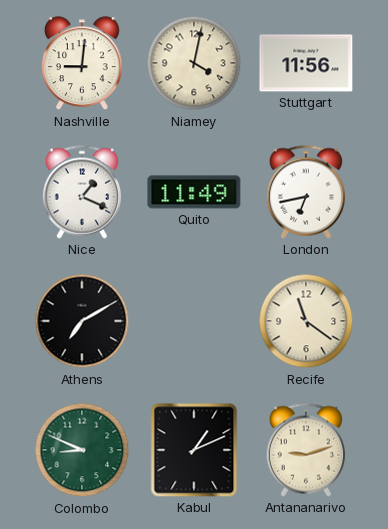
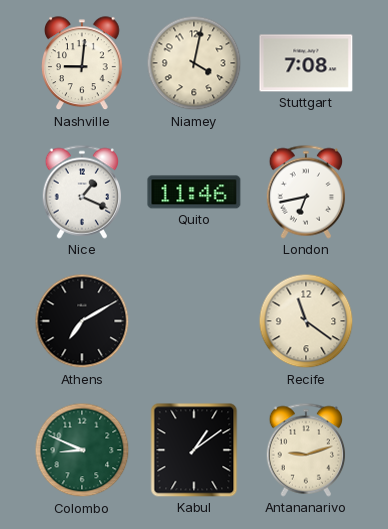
Stuttgart: 11:56 -> 7:08
Quito: 11:49 -> 11:46
Kabul: 1:11 -> 1:09
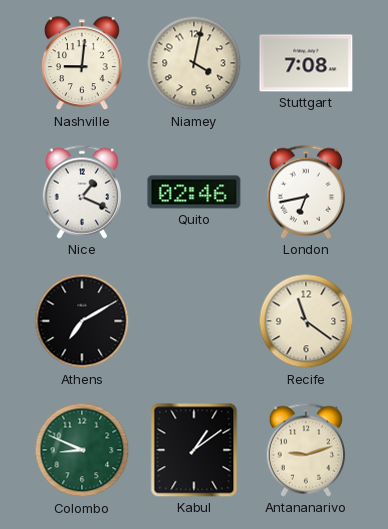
Quito: 11:46 -> 02:46
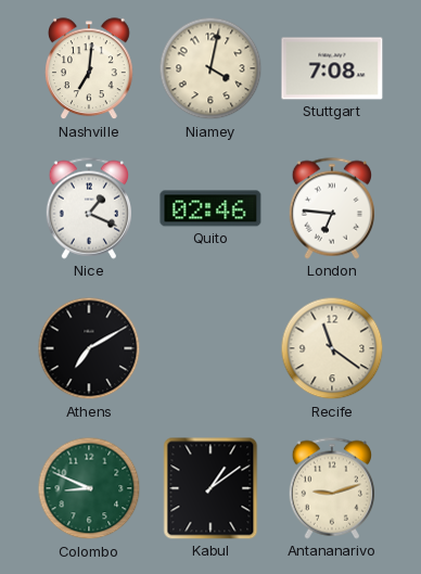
Nashville: 9:01 -> 7:01
London: 6:43 -> 6:46
